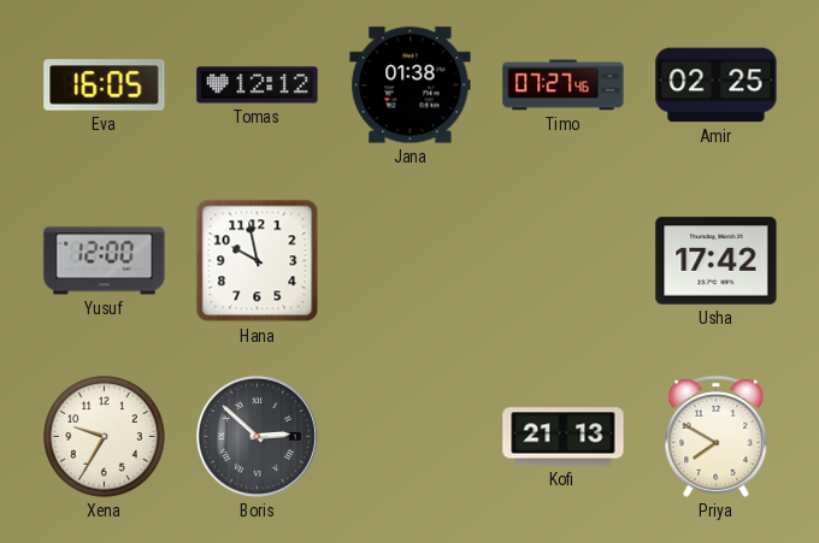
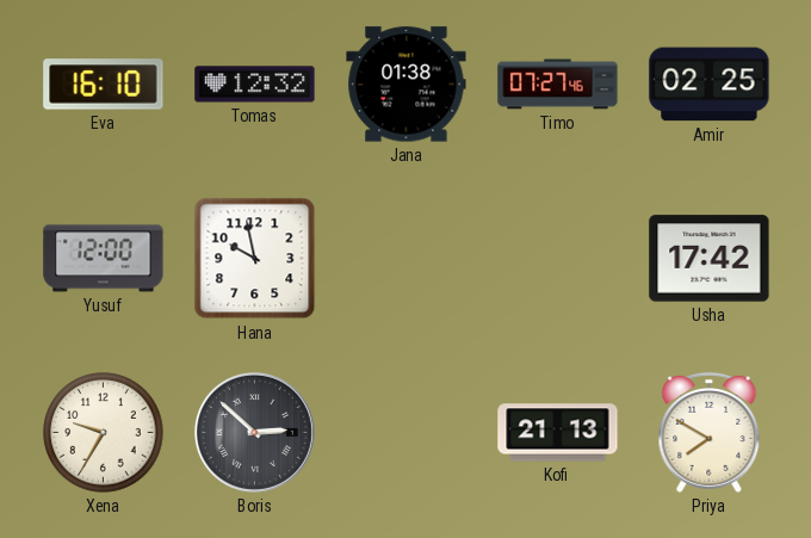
Eva: 16:05 -> 16:10
Tomas: 12:12 -> 12:32
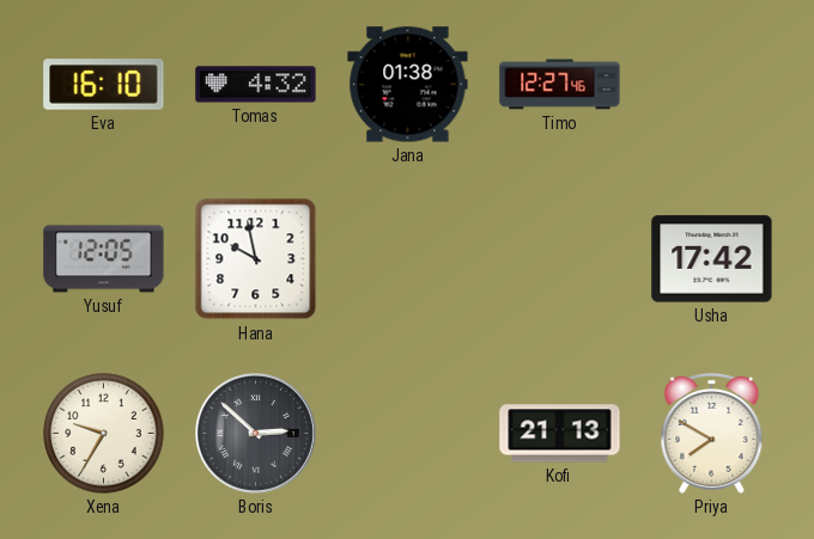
Tomas: 12:32 -> 4:32
Timo: 07:27 -> 12:27
Amir: 02:25 -> none
Yusuf: 12:00 -> 12:05
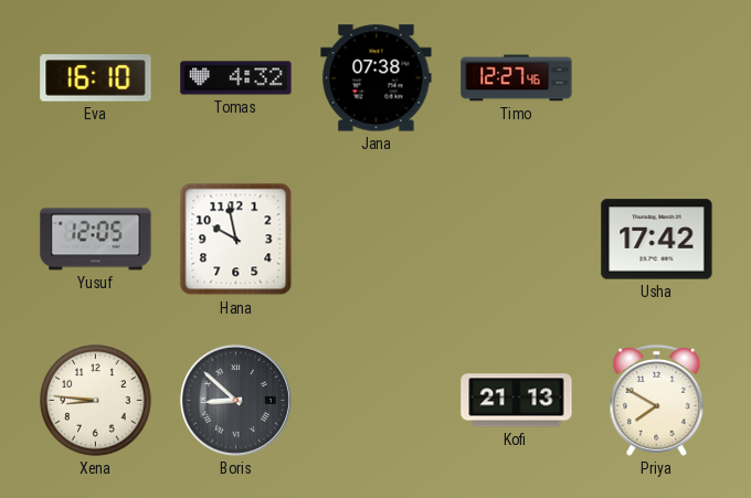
Jana: 01:38 -> 07:38
Xena: 9:35 -> 8:46
Boris: 2:52 -> 8:52
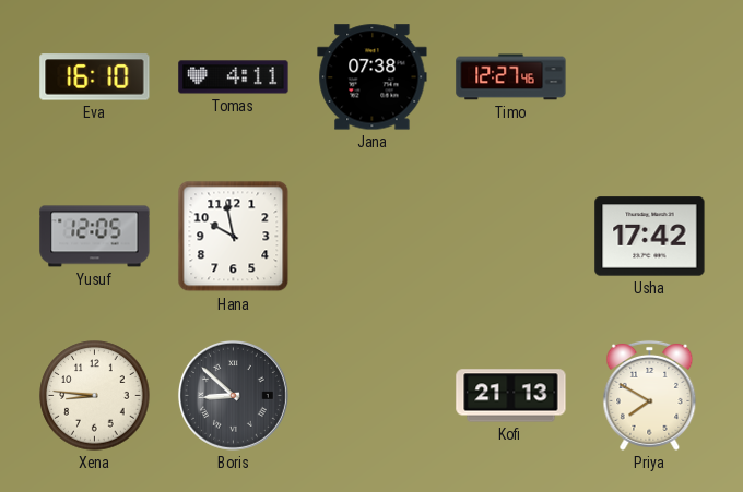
Tomas: 4:32 -> 4:11
